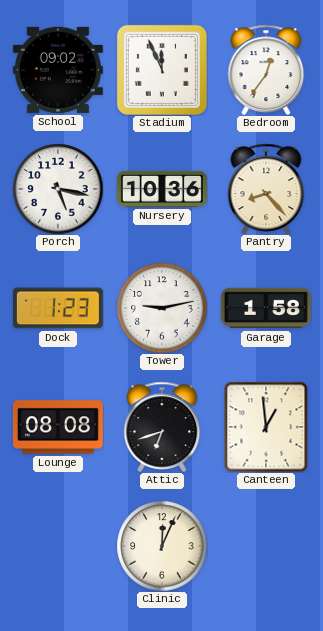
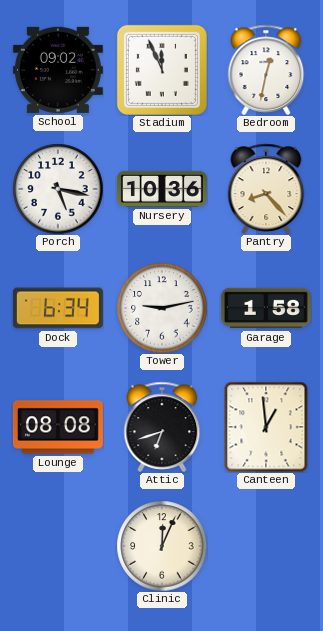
Bedroom: 12:36 -> 12:32
Dock: 1:23 -> 6:34
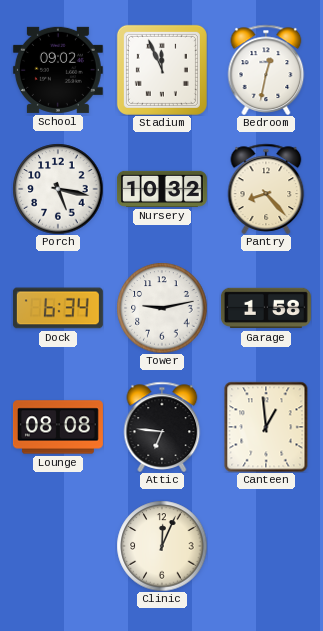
Nursery: 10:36 -> 10:32
Attic: 6:42 -> 6:46
